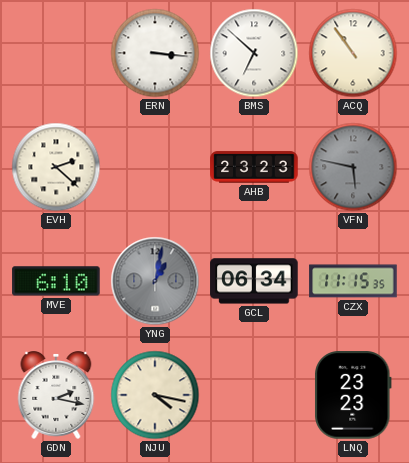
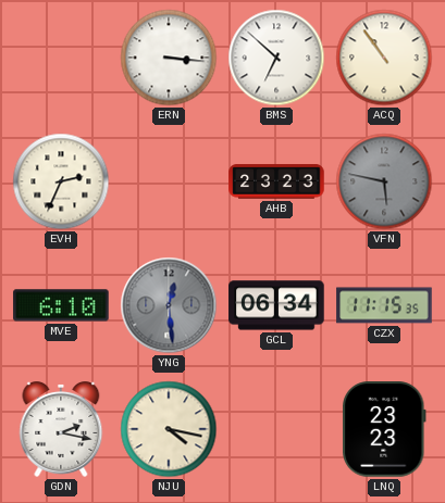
EVH: 2:22 -> 2:34
YNG: 1:02 -> 12:29
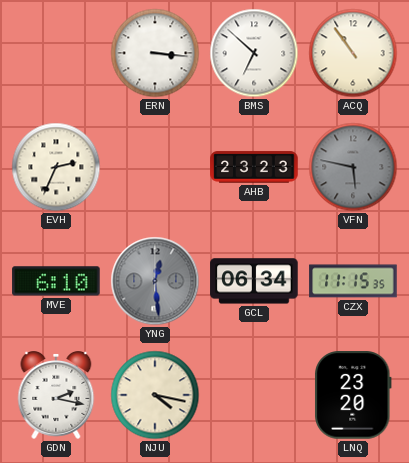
LNQ: 23:23 -> 23:20
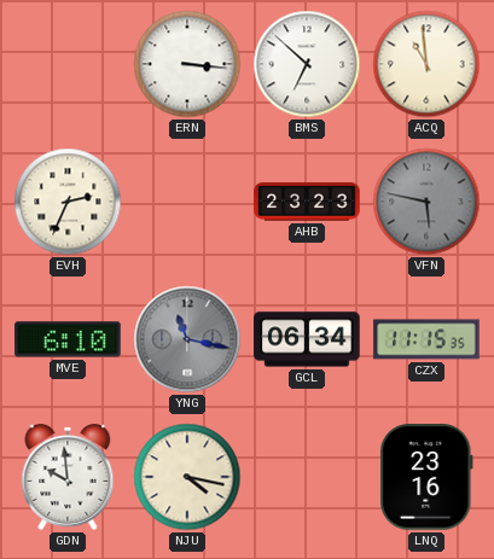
ACQ: 10:54 -> 10:59
YNG: 12:29 -> 11:17
GDN: 2:17 -> 9:59
LNQ: 23:20 -> 23:16
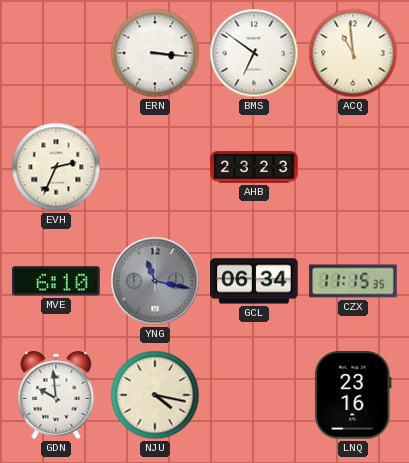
BMS: 6:52 -> 6:51
VFN: 5:47 -> none
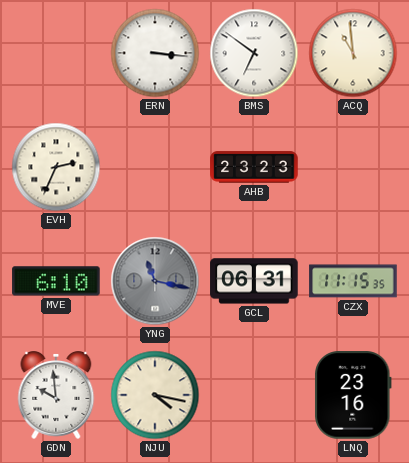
GCL: 06:34 -> 06:31
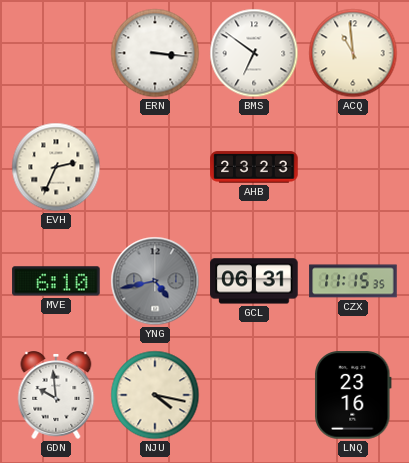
YNG: 11:17 -> 4:43
